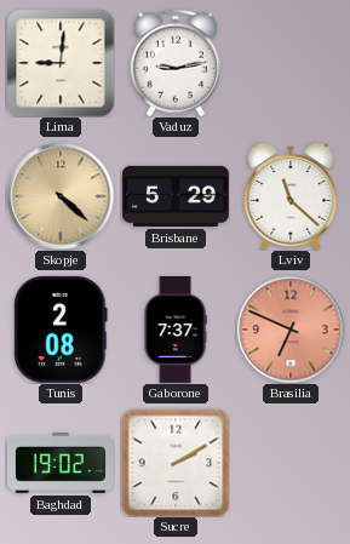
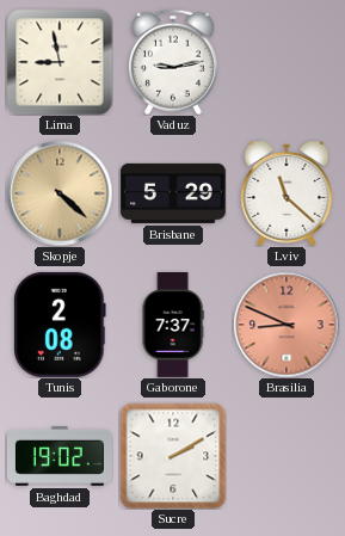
Lima: 9:01 -> 8:58
Brasilia: 6:49 -> 8:49
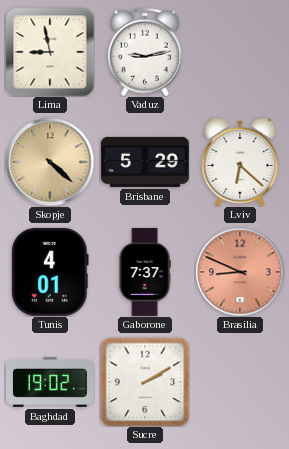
Lviv: 11:22 -> 6:22
Tunis: 2:08 -> 4:01
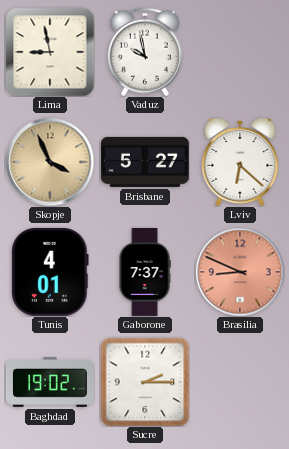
Vaduz: 9:13 -> 9:58
Skopje: 4:22 -> 3:56
Brisbane: 5:29 -> 5:27
Sucre: 2:10 -> 2:15
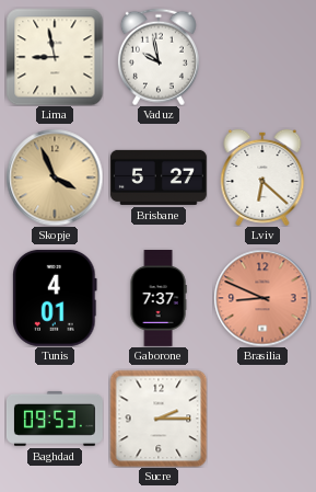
Baghdad: 19:02 -> 09:53
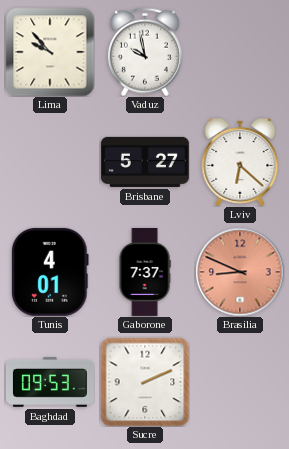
Lima: 8:58 -> 9:53
Skopje: 3:56 -> none
Sucre: 2:15 -> 2:11
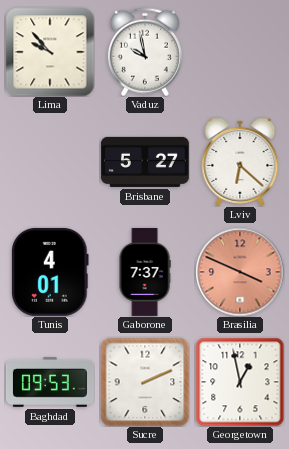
Brasilia: 8:49 -> 3:49
Georgetown: none -> 12:58
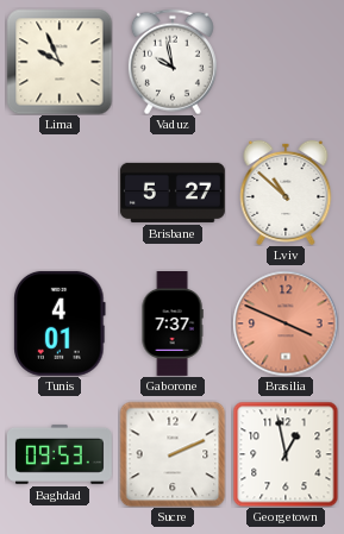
Lima: 9:53 -> 9:56
Lviv: 6:22 -> 10:52
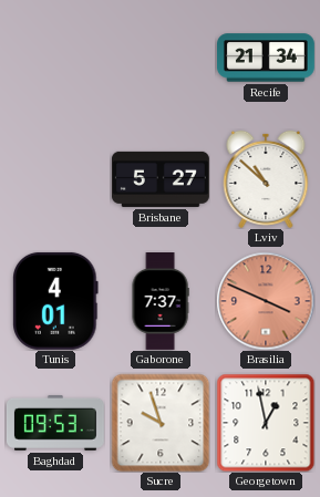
Lima: 9:56 -> none
Vaduz: 9:58 -> none
Recife: none -> 21:34
Sucre: 2:11 -> 9:57
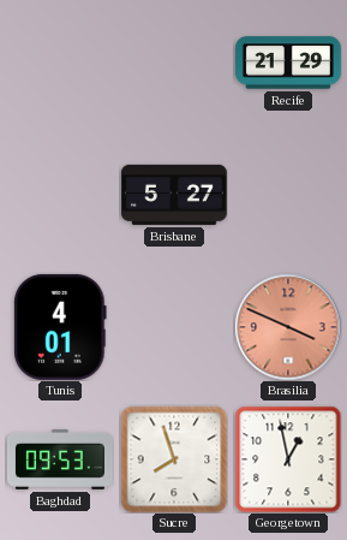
Recife: 21:34 -> 21:29
Lviv: 10:52 -> none
Gaborone: 7:37 -> none
Sucre: 9:57 -> 7:57
